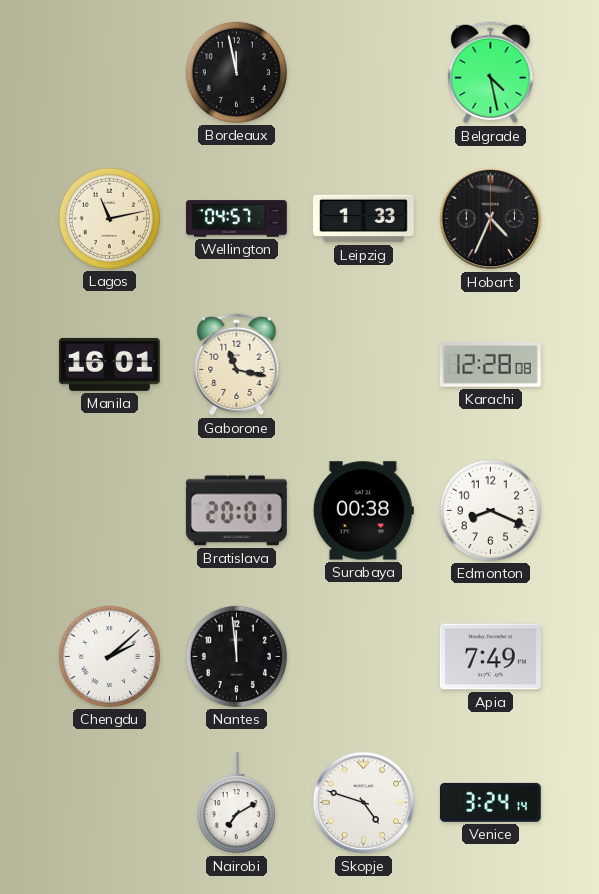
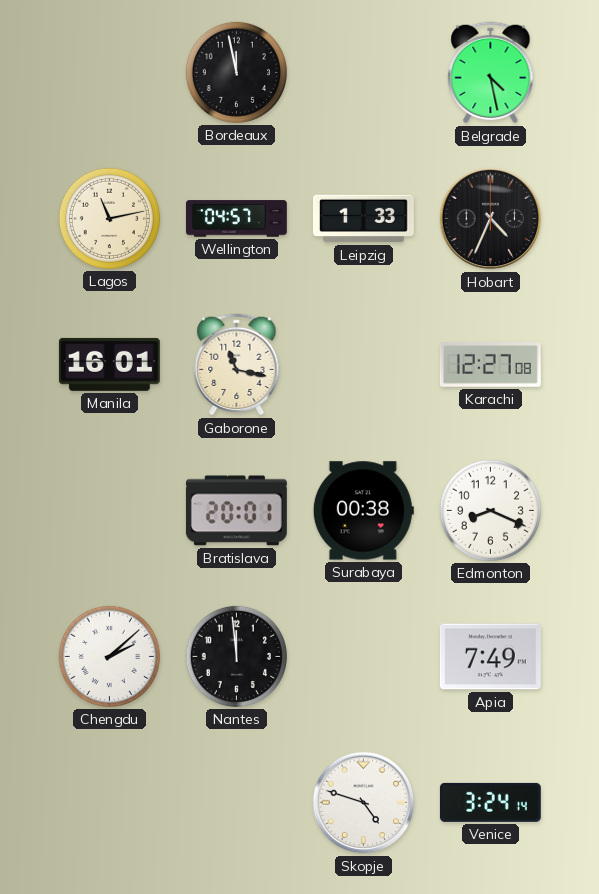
Karachi: 12:28 -> 12:27
Nairobi: 7:10 -> none
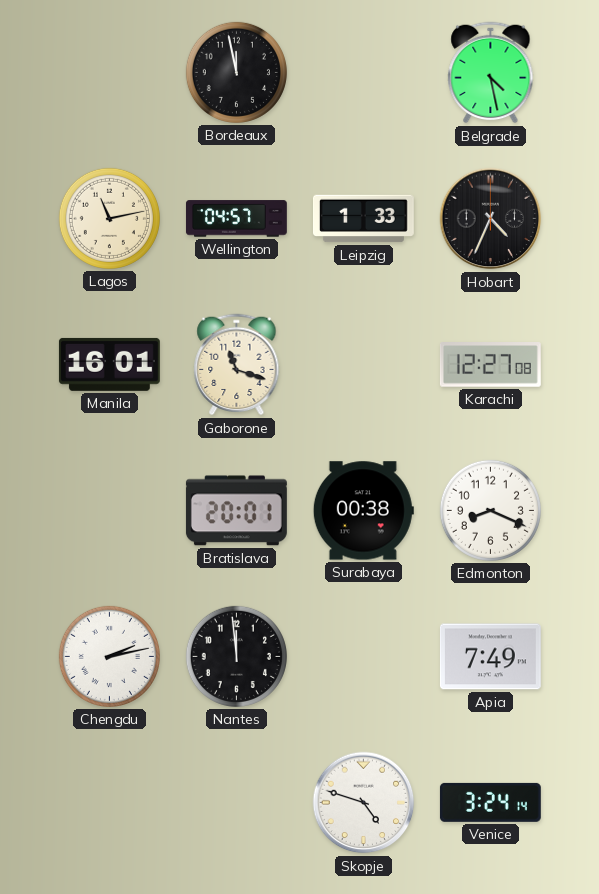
Gaborone: 11:17 -> 11:18
Chengdu: 2:08 -> 2:13
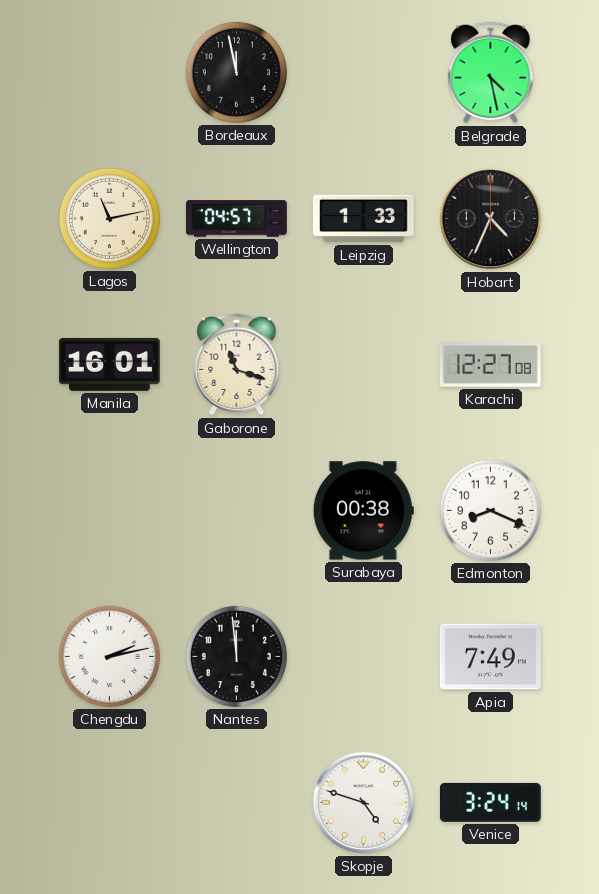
Bratislava: 20:01 -> none
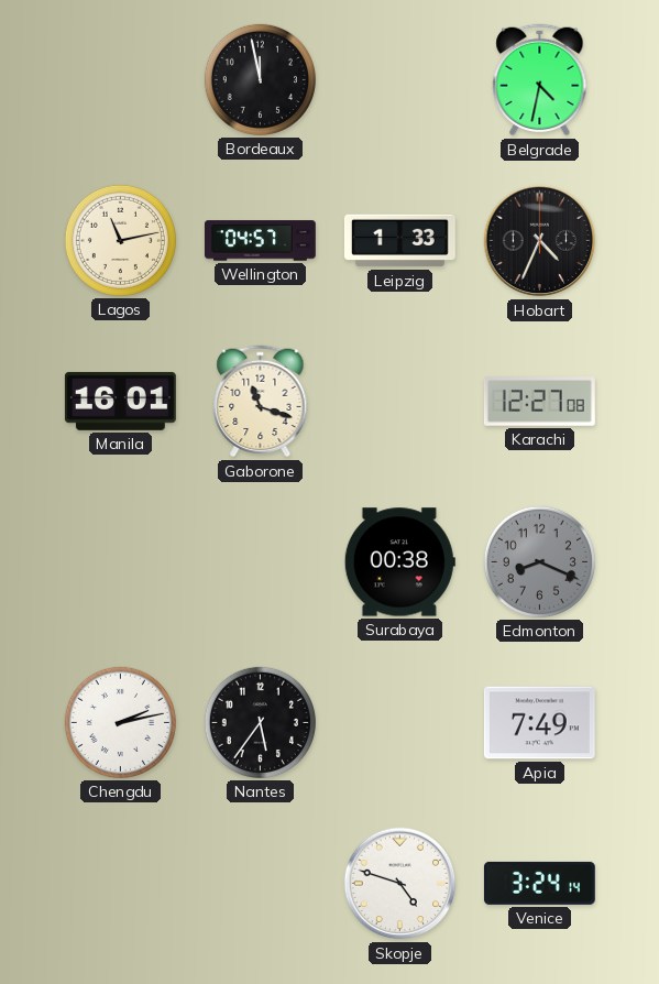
Belgrade: 4:28 -> 4:32
Edmonton dial: white -> grey
Nantes: 11:59 -> 5:36
